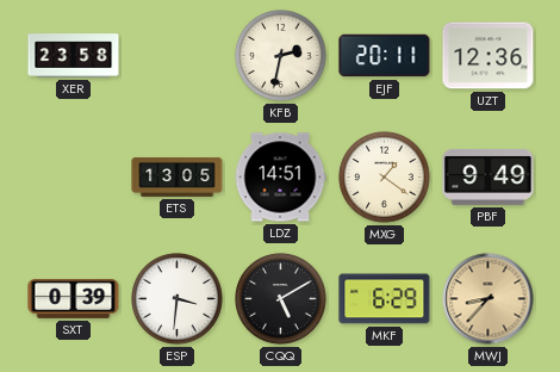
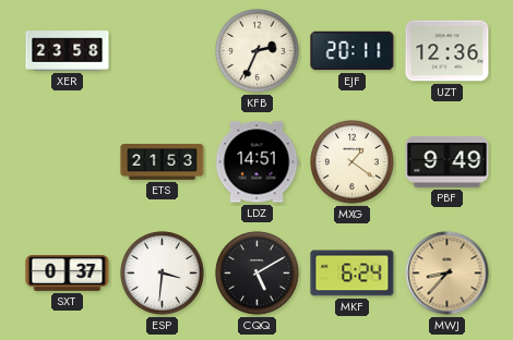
KFB: 2:32 -> 2:34
ETS: 13:05 -> 21:53
SXT: 0:39 -> 0:37
MKF: 6:29 -> 6:24
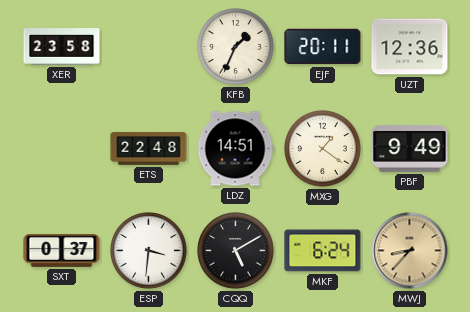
KFB: 2:34 -> 1:34
ETS: 21:53 -> 22:48
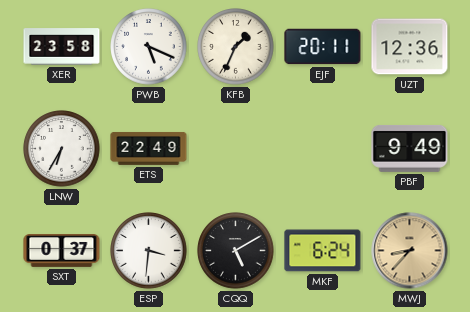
PWB: none -> 5:19
LNW: none -> 6:35
ETS: 22:48 -> 22:49
LDZ: 14:51 -> none
MXG: 1:21 -> none
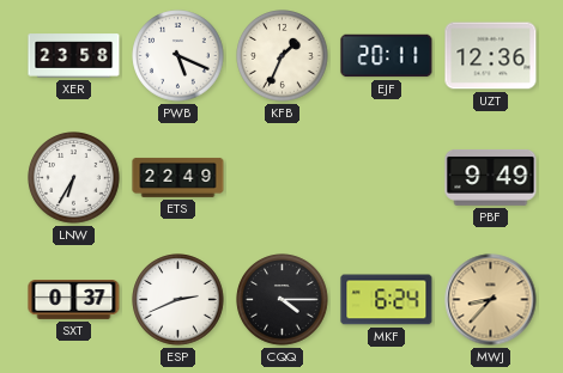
ESP: 3:31 -> 2:41
CQQ: 5:10 -> 4:15
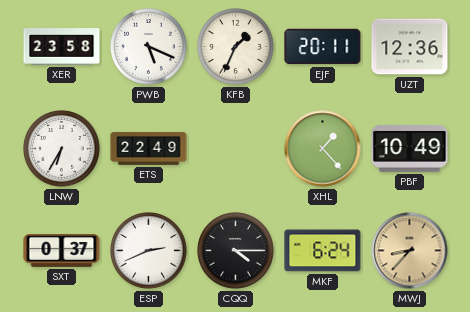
XHL: none -> 1:23
PBF: 9:49 -> 10:49
